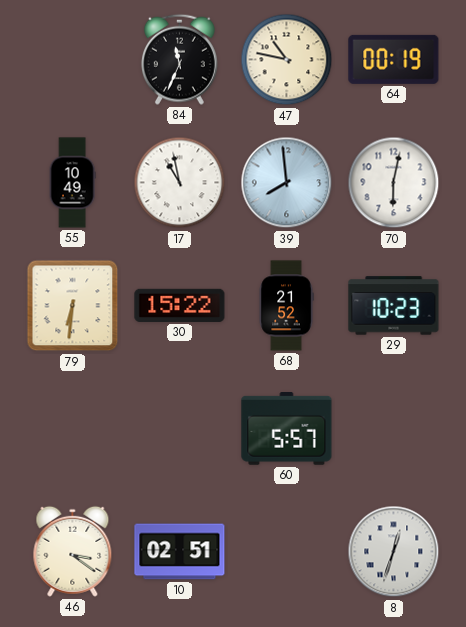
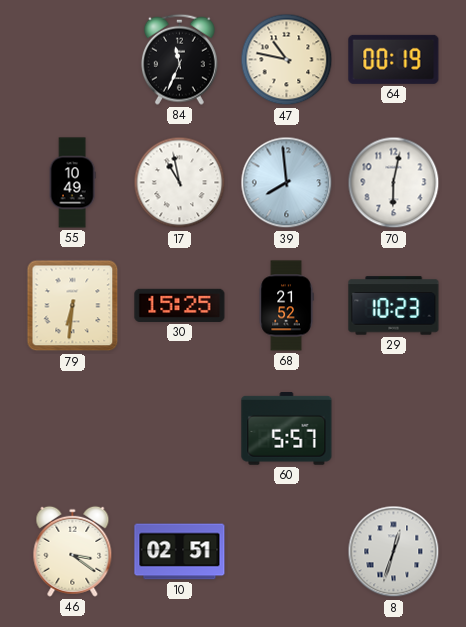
30: 15:22 -> 15:25
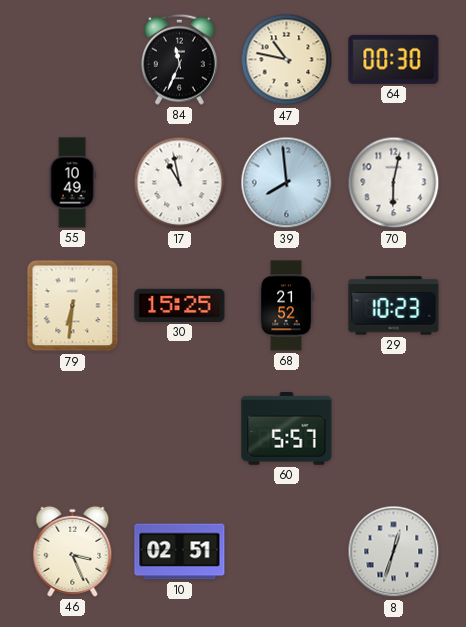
64: 00:19 -> 00:30
46: 3:21 -> 3:26
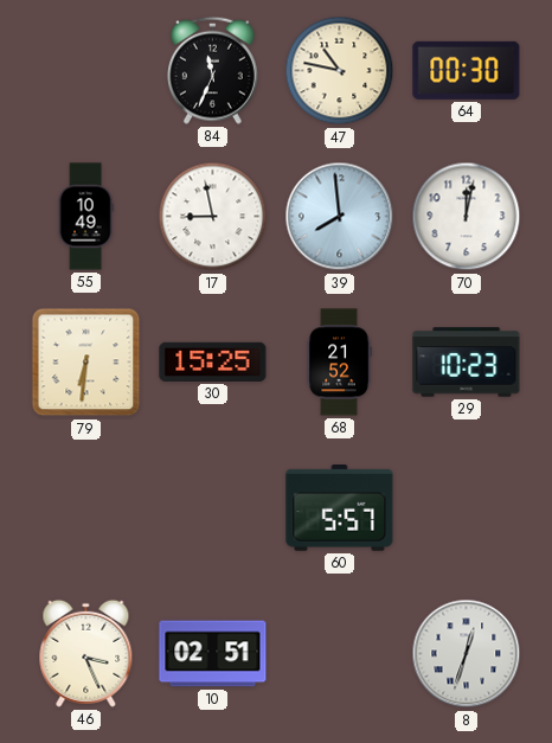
17: 10:58 -> 8:58
70: 6:02 -> 12:02
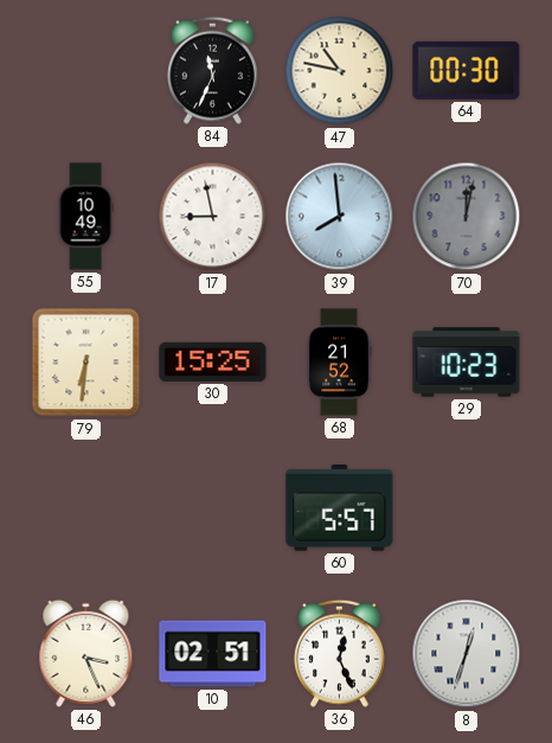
70 dial: white -> grey
36: none -> 12:26
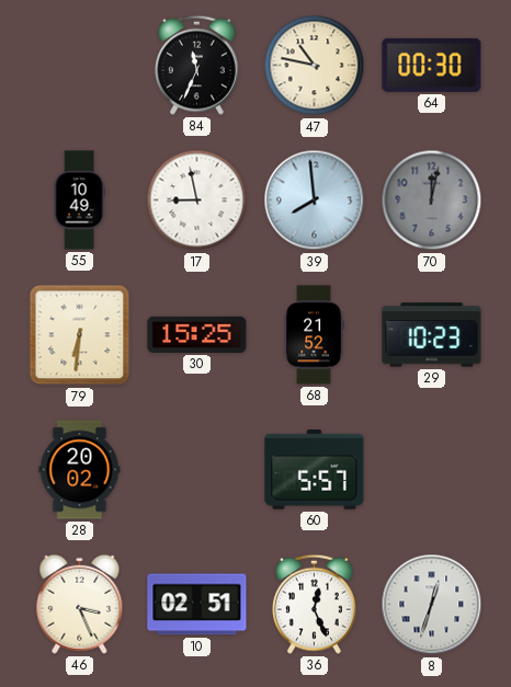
28: none -> 20:02
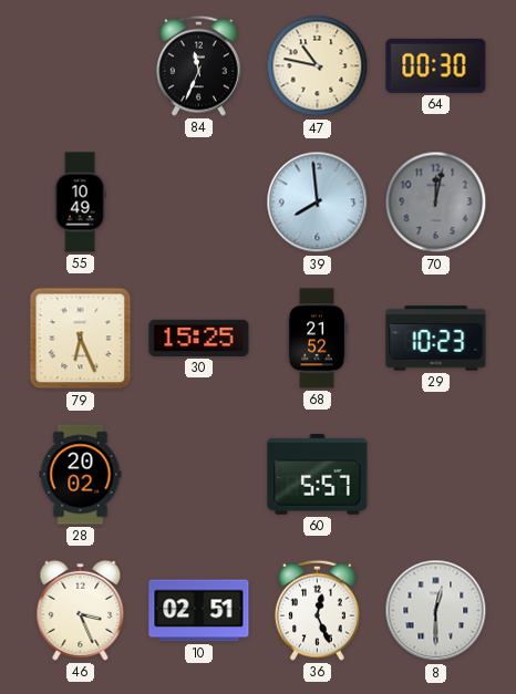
17: 8:58 -> none
79: 6:31 -> 6:26
8: 12:33 -> 12:30
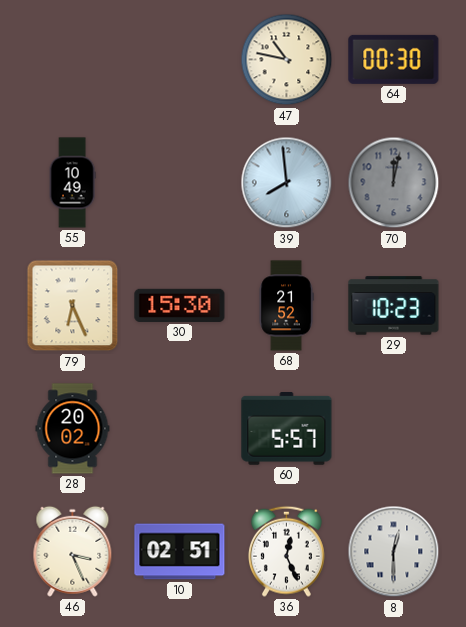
84: 11:34 -> none
30: 15:25 -> 15:30
